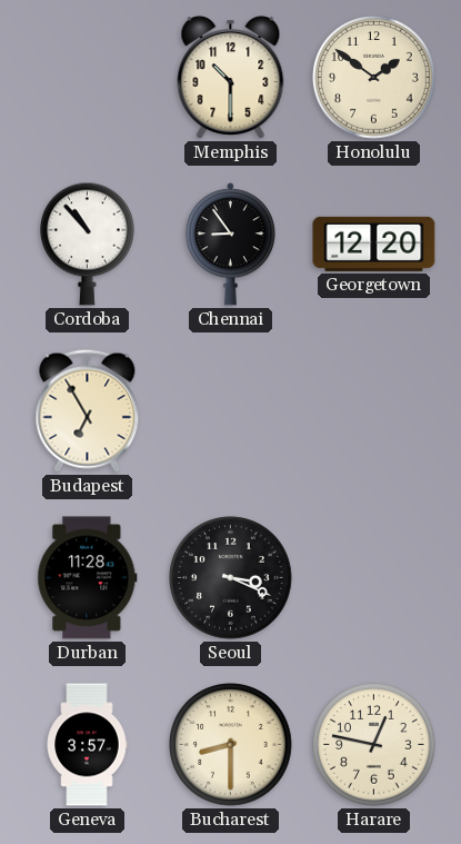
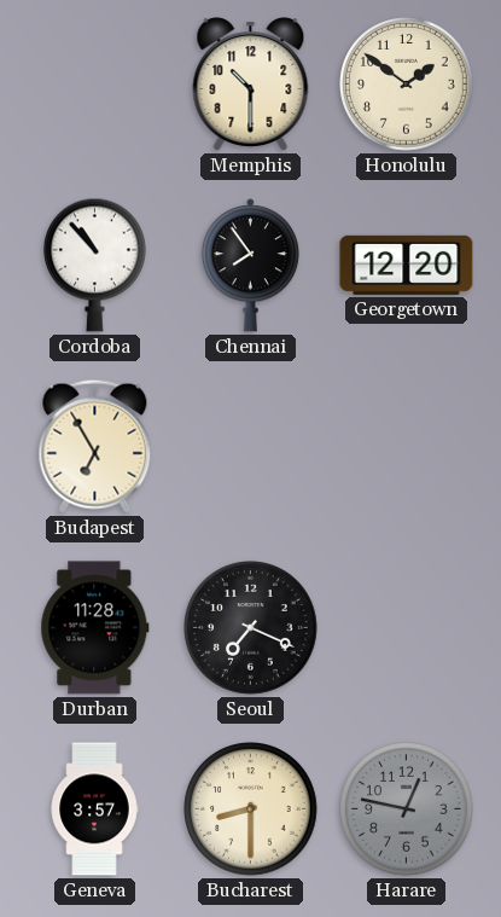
Chennai: 8:54 -> 7:54
Seoul: 3:19 -> 7:19
Harare dial: cream -> grey
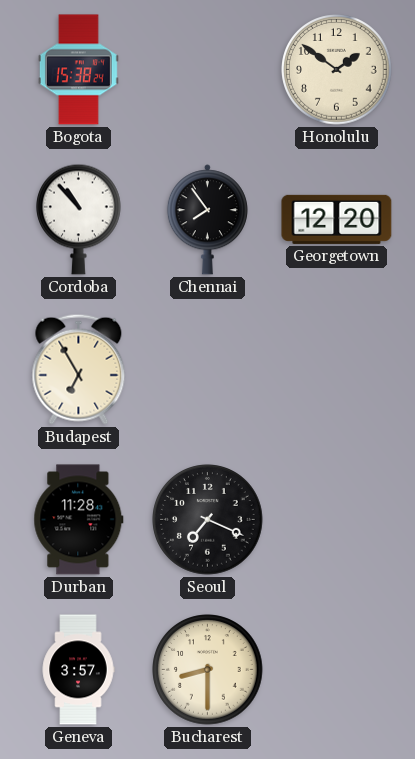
Bogota: none -> 15:38
Memphis: 10:30 -> none
Harare: 12:47 -> none
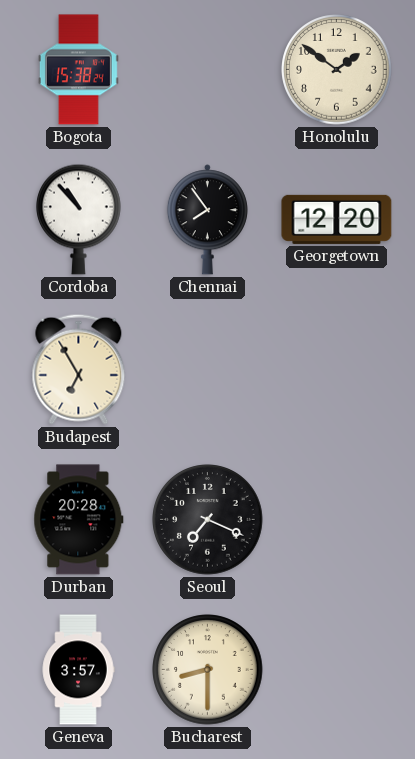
Durban: 11:28 -> 20:28
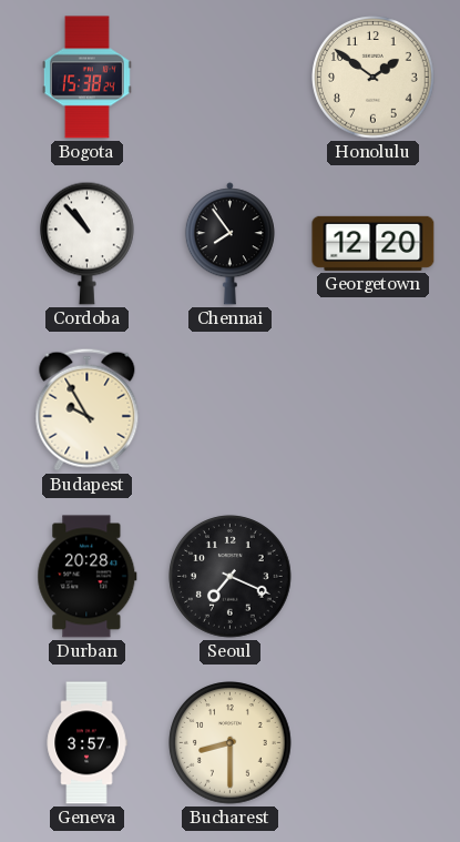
Budapest: 6:55 -> 9:55
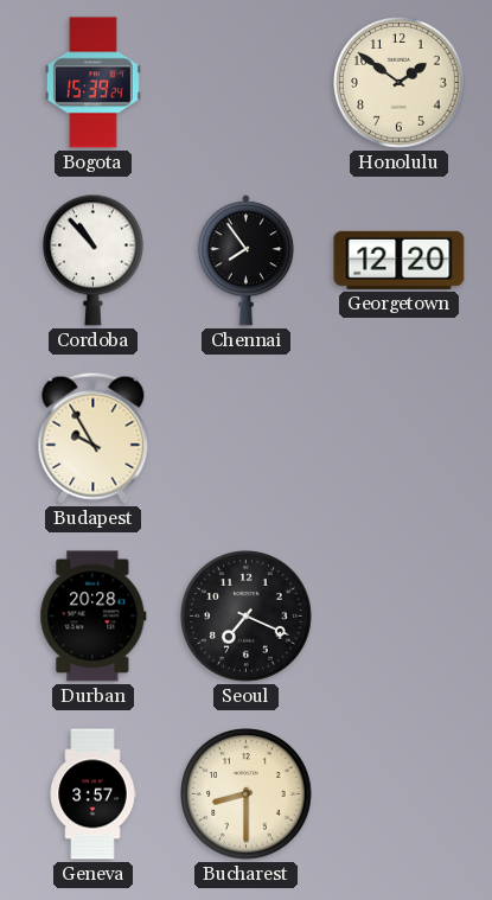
Bogota: 15:38 -> 15:39
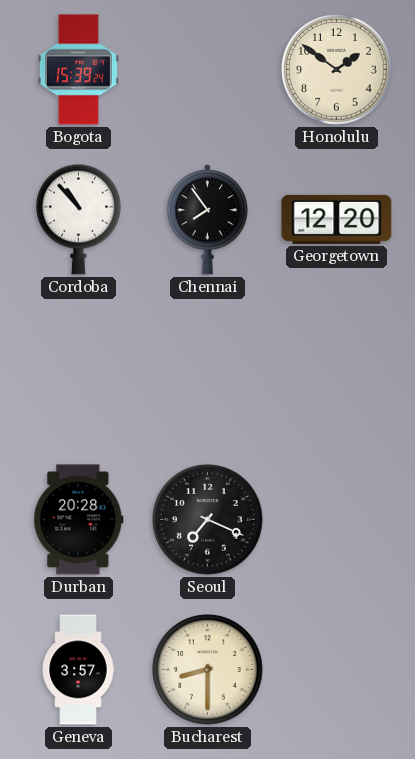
Budapest: 9:55 -> none
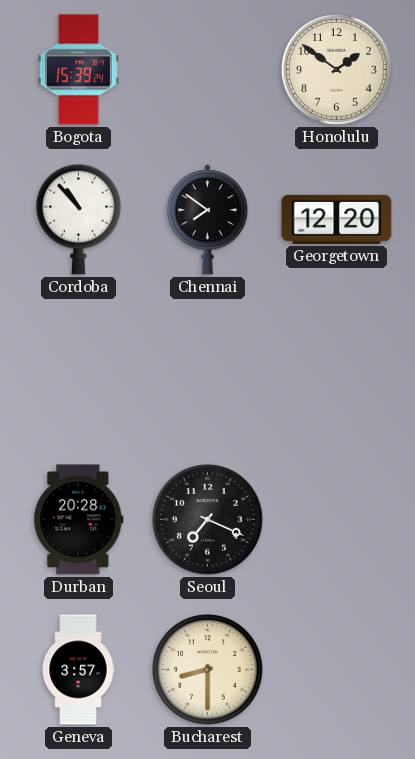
Chennai: 7:54 -> 7:51
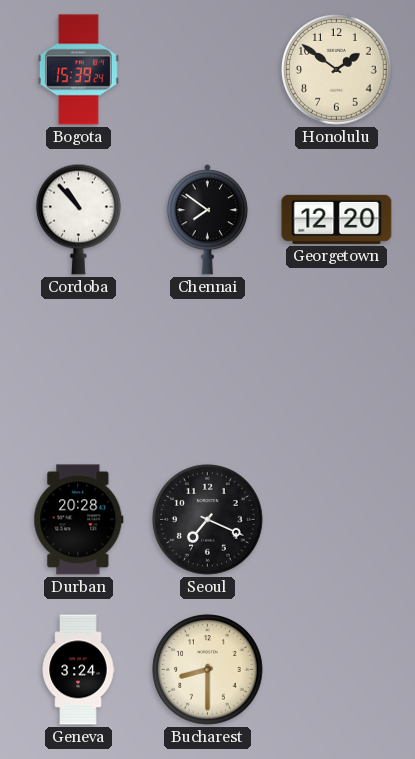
Geneva: 3:57 -> 3:24
